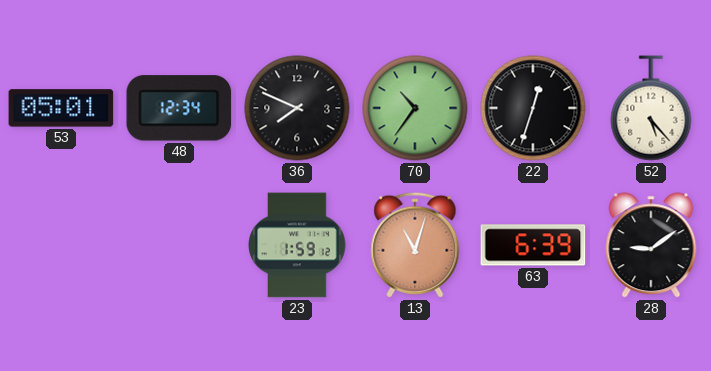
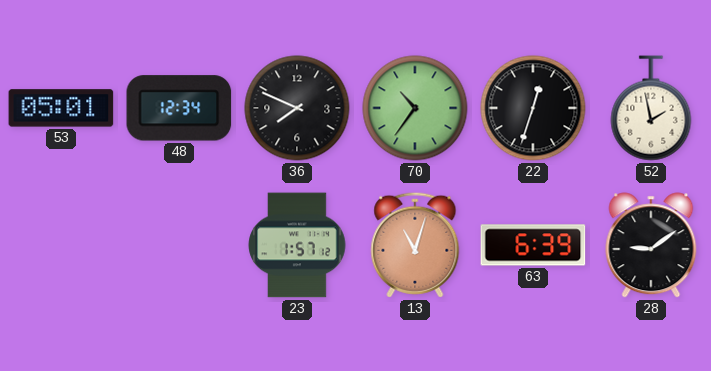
52: 5:23 -> 1:58
23: 1:59 -> 1:57
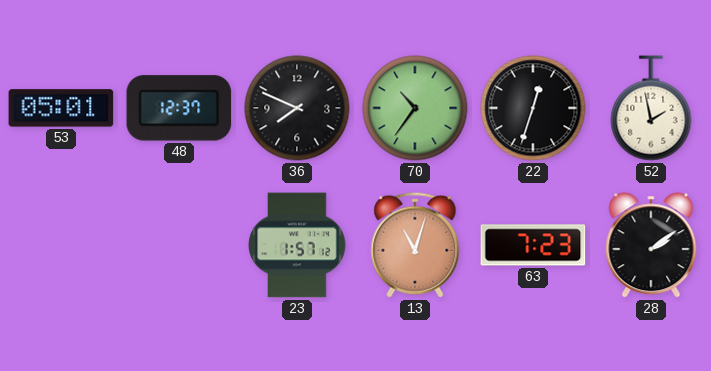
48: 12:34 -> 12:37
63: 6:39 -> 7:23
28: 9:09 -> 2:09
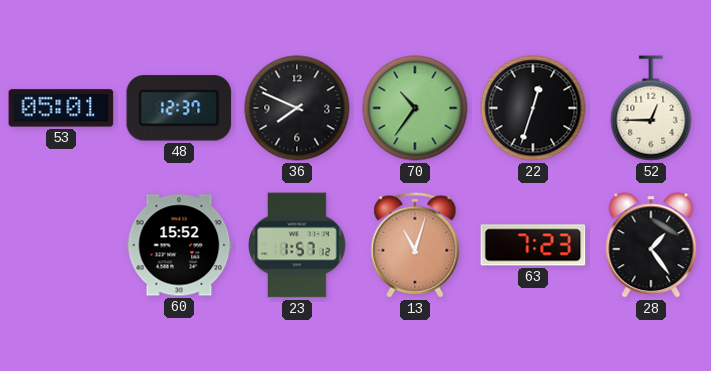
52: 1:58 -> 12:45
60: none -> 15:52
28: 2:09 -> 1:24
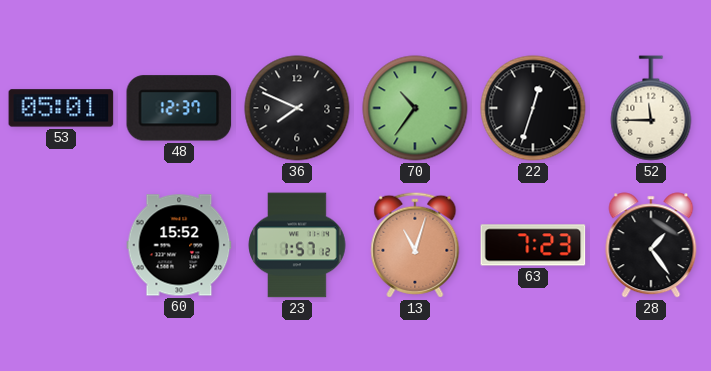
52: 12:45 -> 11:45
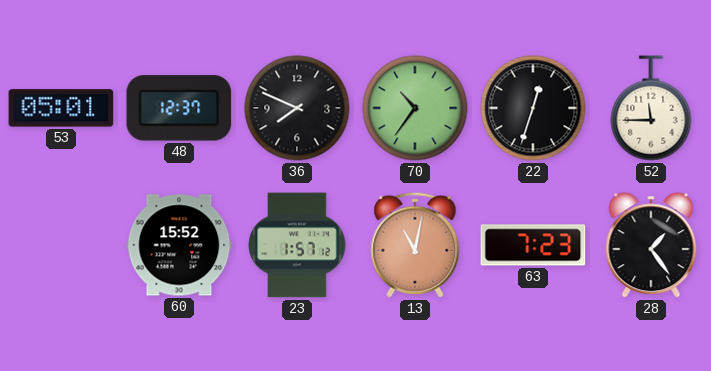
13: 11:03 -> 11:02
